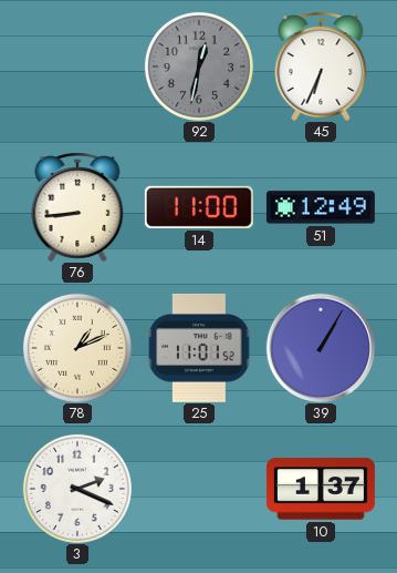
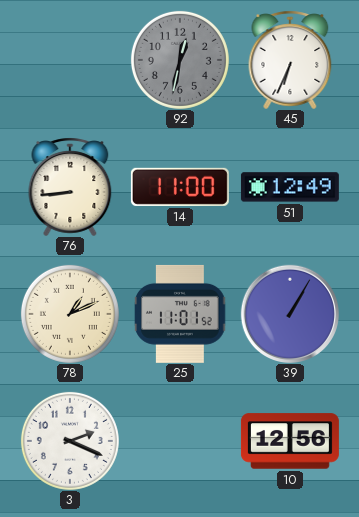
10: 1:37 -> 12:56
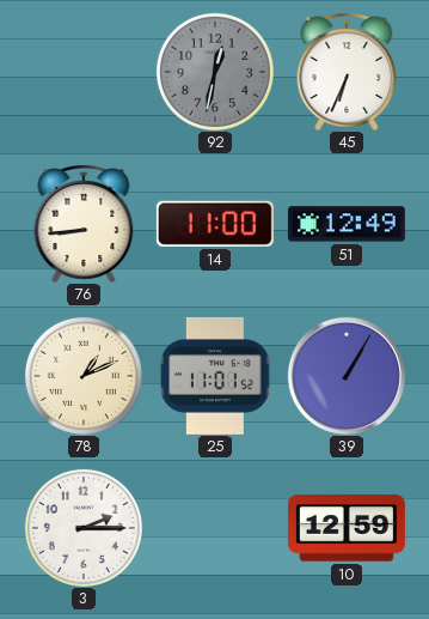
3: 2:19 -> 2:15
10: 12:56 -> 12:59
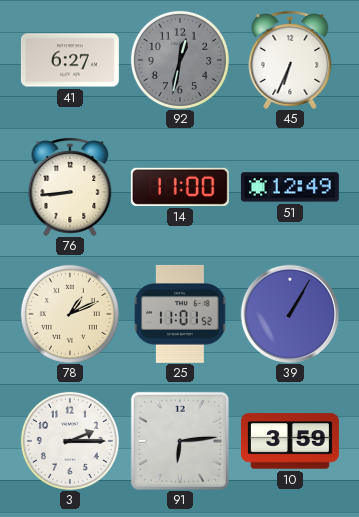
41: none -> 6:27
91: none -> 6:14
10: 12:59 -> 3:59
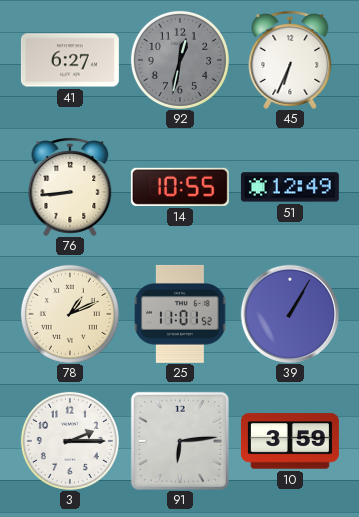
14: 11:00 -> 10:55
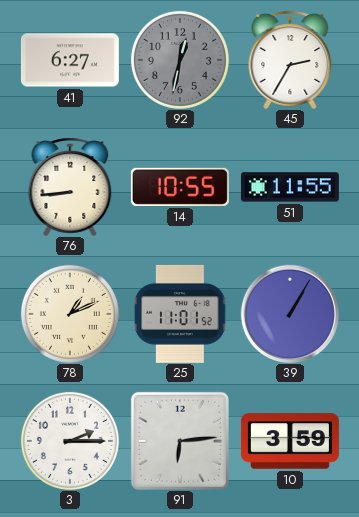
45: 6:34 -> 2:35
51: 12:49 -> 11:55
